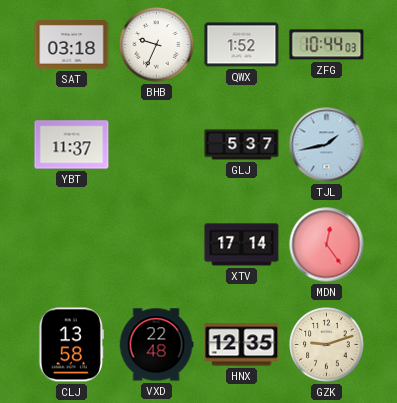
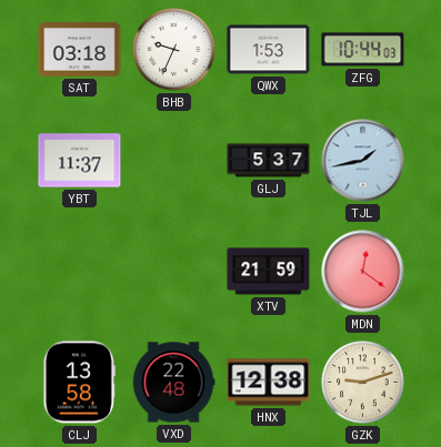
QWX: 1:52 -> 1:53
XTV: 17:14 -> 21:59
MDN: 12:24 -> 12:21
HNX: 12:35 -> 12:38
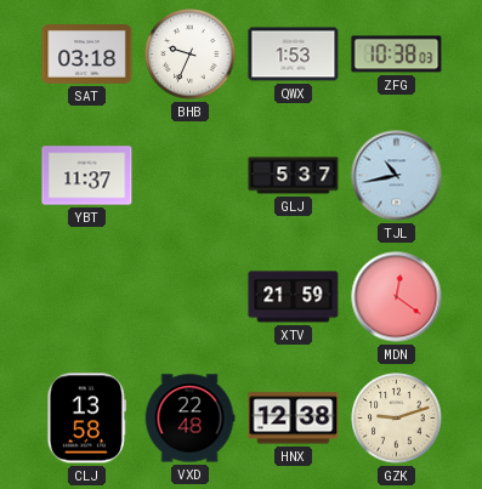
ZFG: 10:44 -> 10:38
TJL: 1:43 -> 10:43
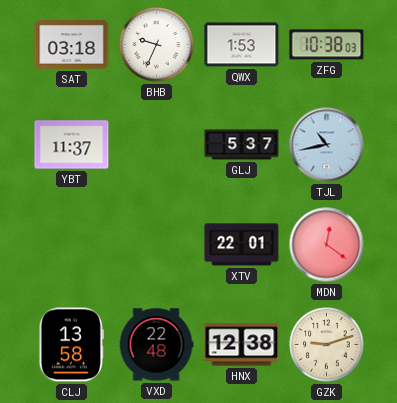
XTV: 21:59 -> 22:01
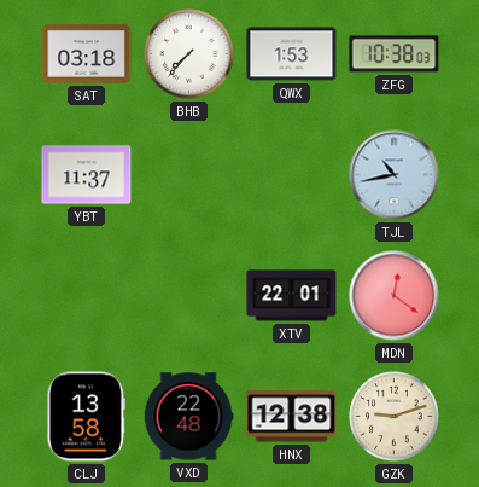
BHB: 9:34 -> 7:37
GLJ: 5:37 -> none
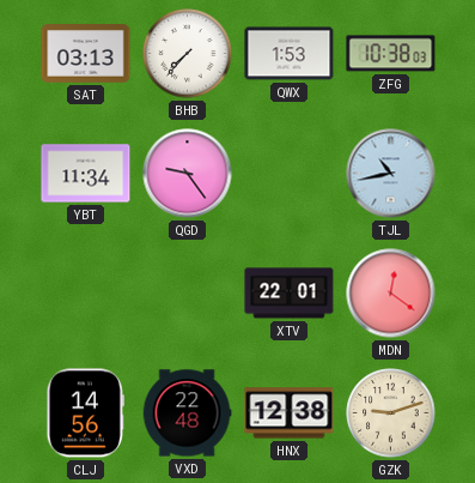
SAT: 03:18 -> 03:13
YBT: 11:37 -> 11:34
QGD: none -> 9:24
CLJ: 13:58 -> 14:56
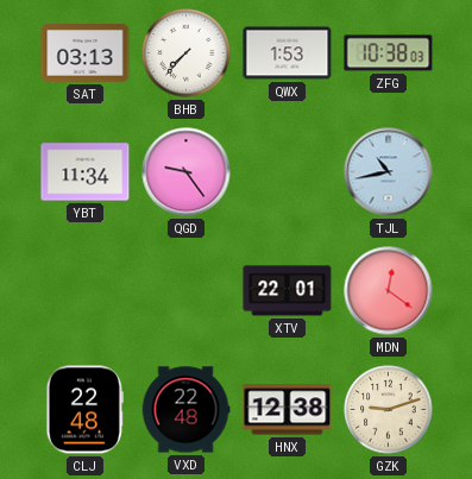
CLJ: 14:56 -> 22:48
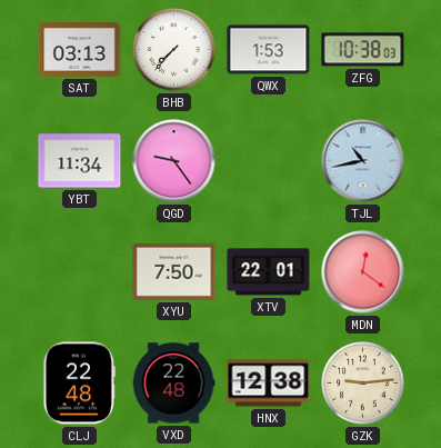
XYU: none -> 7:50
GZK: 9:12 -> 9:14
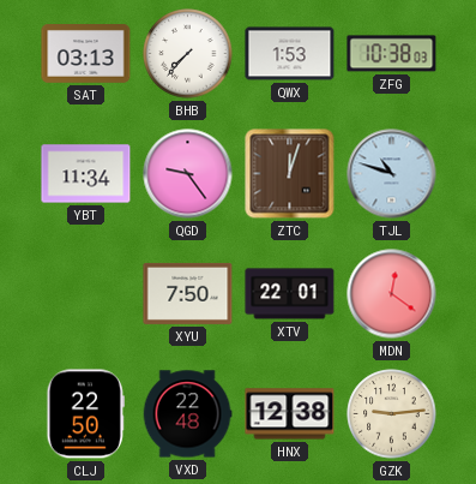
ZTC: none -> 12:03
TJL: 10:43 -> 10:48
CLJ: 22:48 -> 22:50
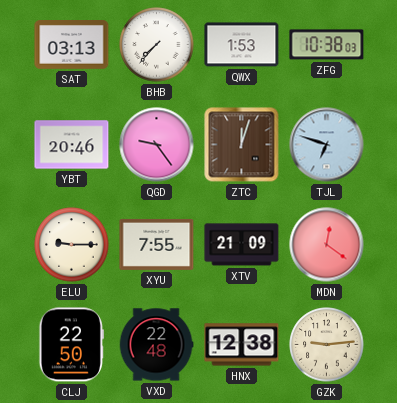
YBT: 11:34 -> 20:46
TJL: 10:48 -> 6:48
ELU: none -> 9:15
XYU: 7:50 -> 7:55
XTV: 22:01 -> 21:09
